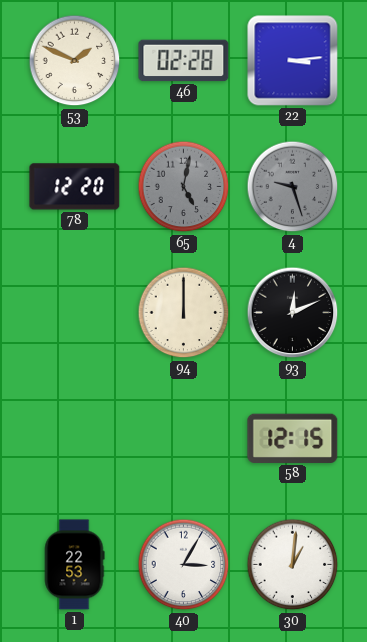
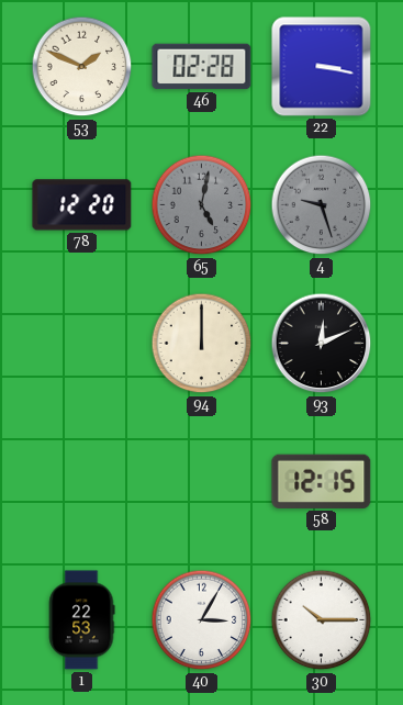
22: 3:14 -> 3:17
30: 1:01 -> 10:15
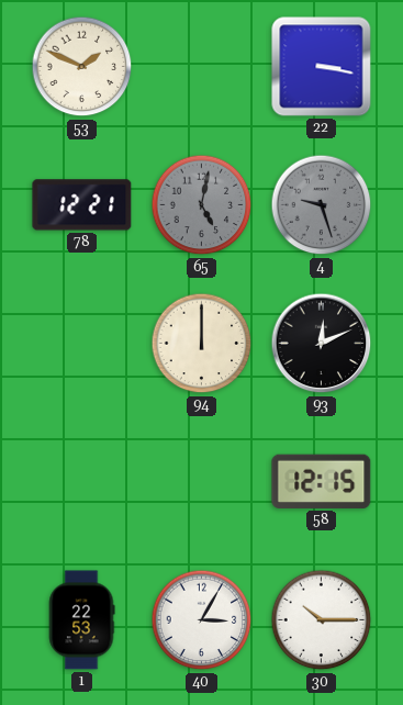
46: 02:28 -> none
78: 12:20 -> 12:21
